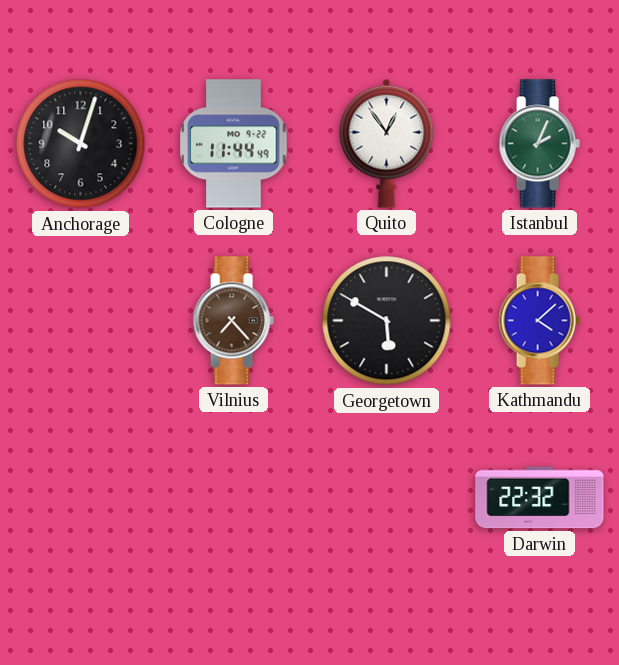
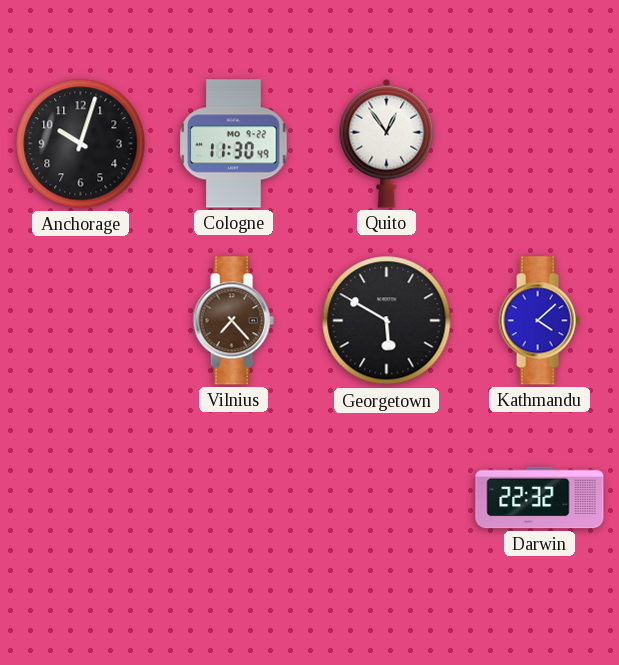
Cologne: 11:44 -> 11:30
Istanbul: 2:04 -> none
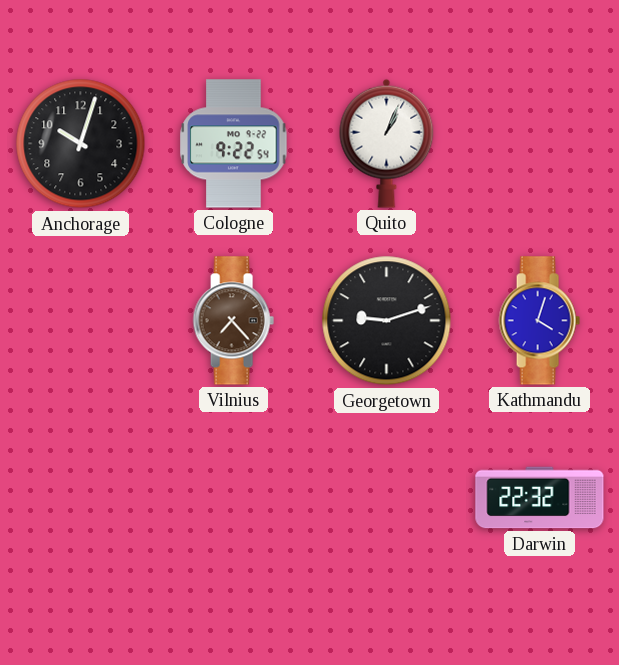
Cologne: 11:30 -> 9:22
Quito: 12:54 -> 1:04
Georgetown: 5:50 -> 9:12
Kathmandu: 4:08 -> 4:03
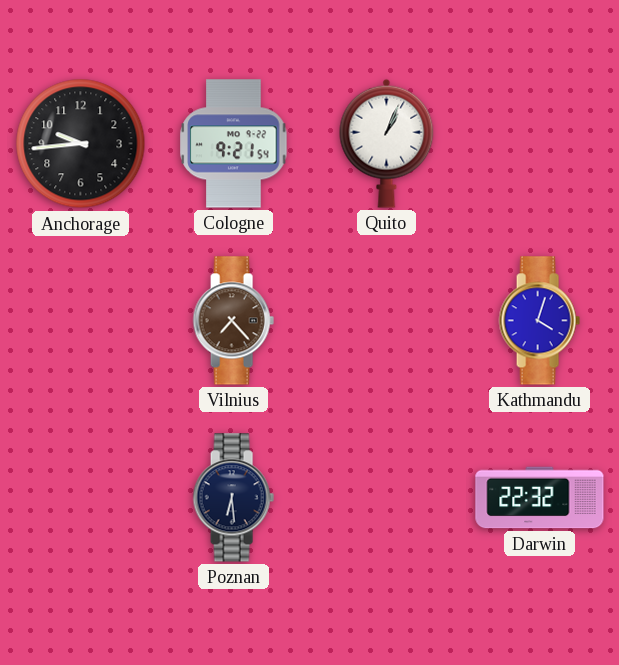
Anchorage: 10:03 -> 9:44
Cologne: 9:22 -> 9:21
Georgetown: 9:12 -> none
Poznan: none -> 6:29
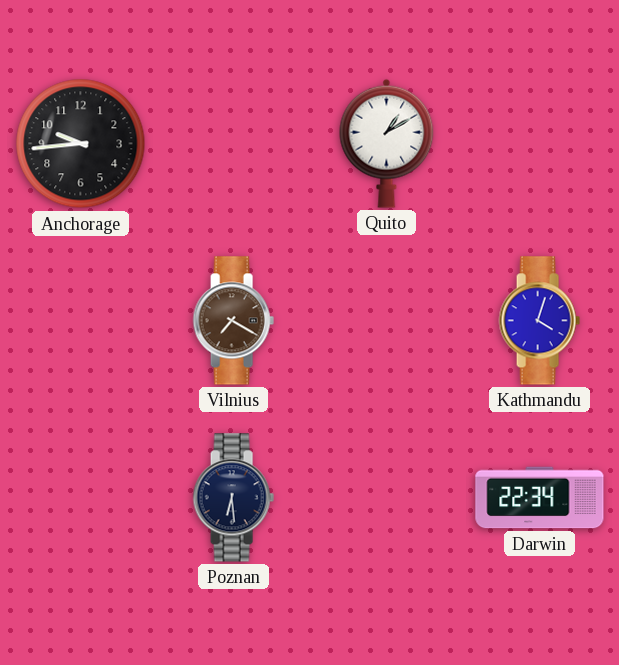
Cologne: 9:21 -> none
Quito: 1:04 -> 1:10
Vilnius: 7:23 -> 7:20
Darwin: 22:32 -> 22:34
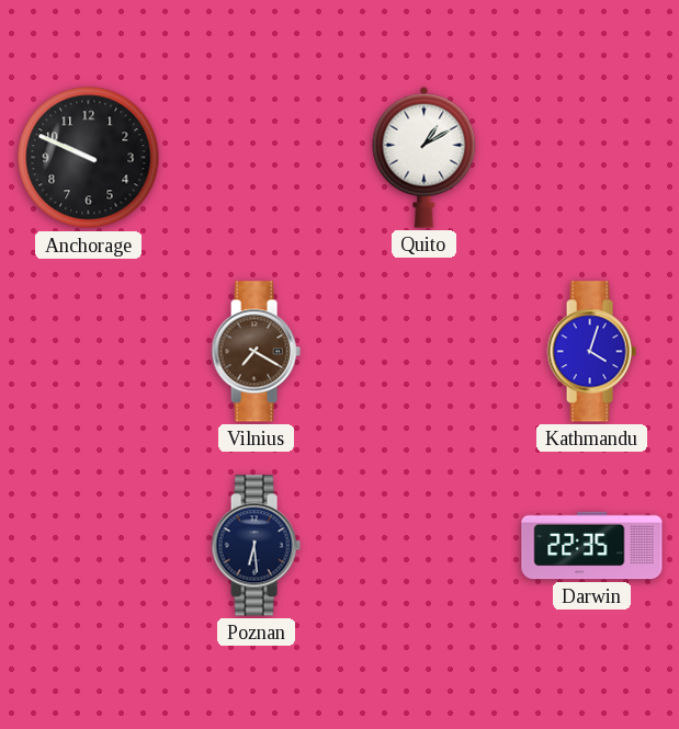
Anchorage: 9:44 -> 9:49
Darwin: 22:34 -> 22:35
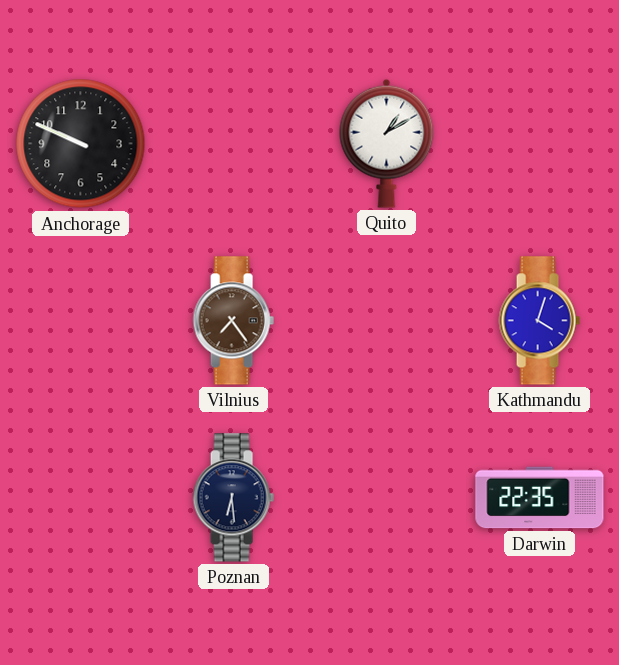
Vilnius: 7:20 -> 7:24
